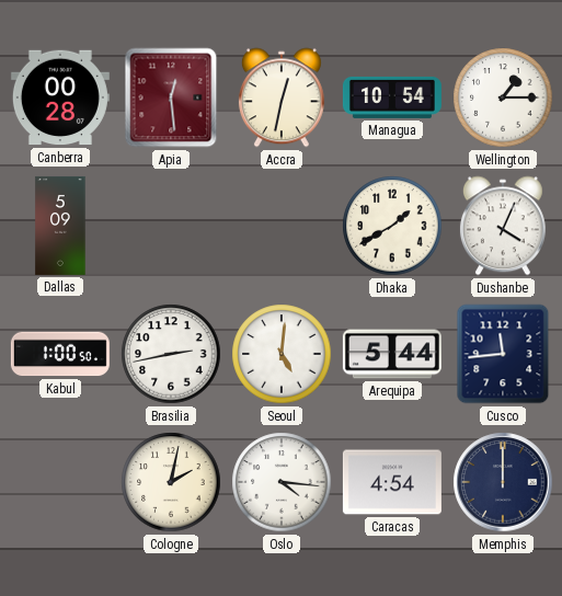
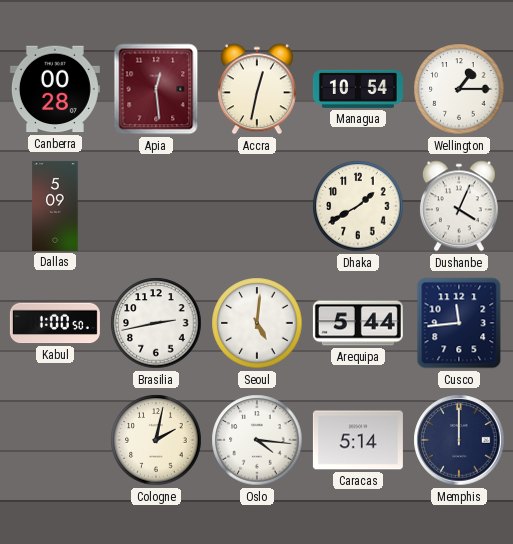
Caracas: 4:54 -> 5:14
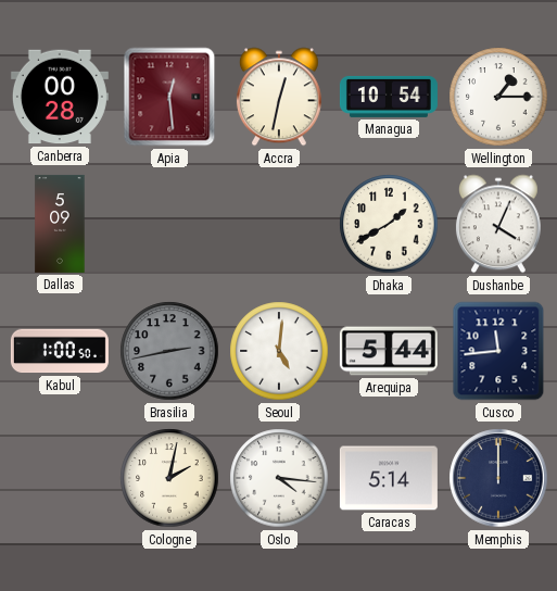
Brasilia dial: white -> grey
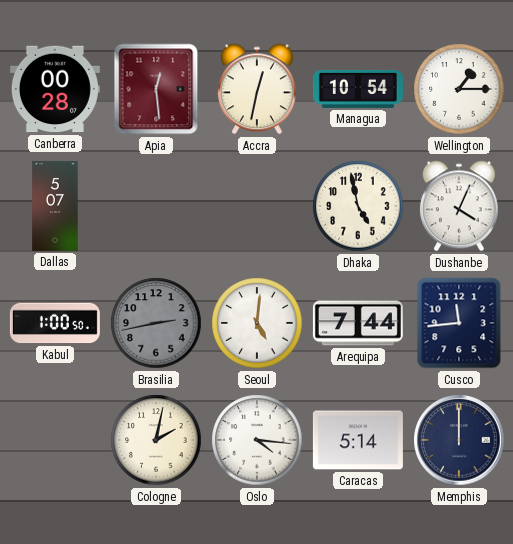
Dallas: 5:09 -> 5:07
Dhaka: 1:40 -> 4:58
Arequipa: 5:44 -> 7:44
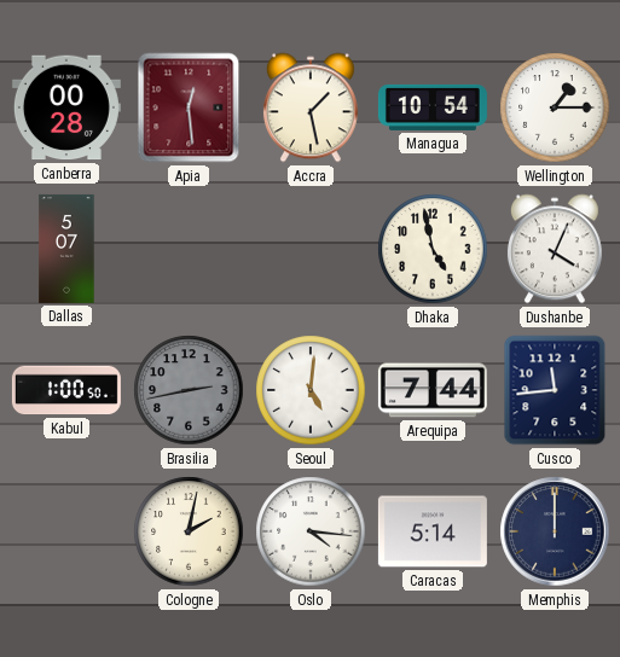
Accra: 12:32 -> 1:28
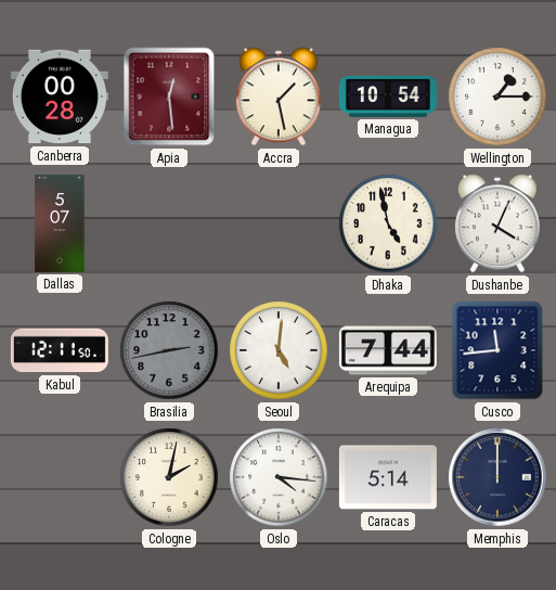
Kabul: 1:00 -> 12:11
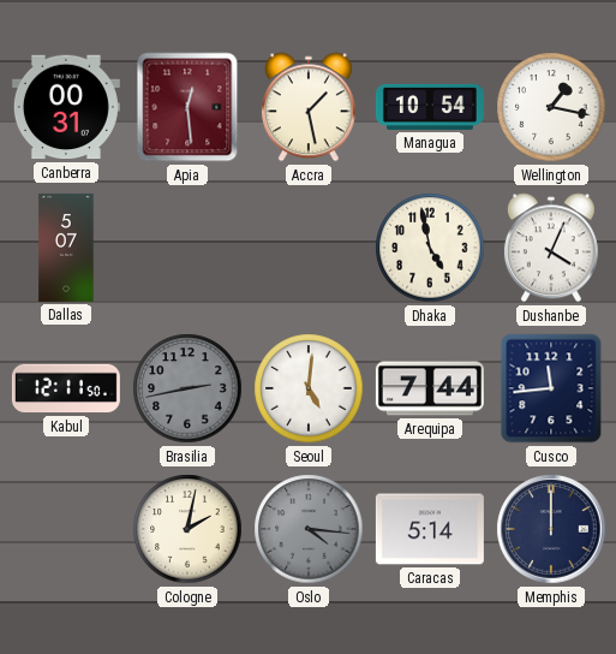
Canberra: 00:28 -> 00:31
Wellington: 1:15 -> 1:17
Oslo dial: white -> grey
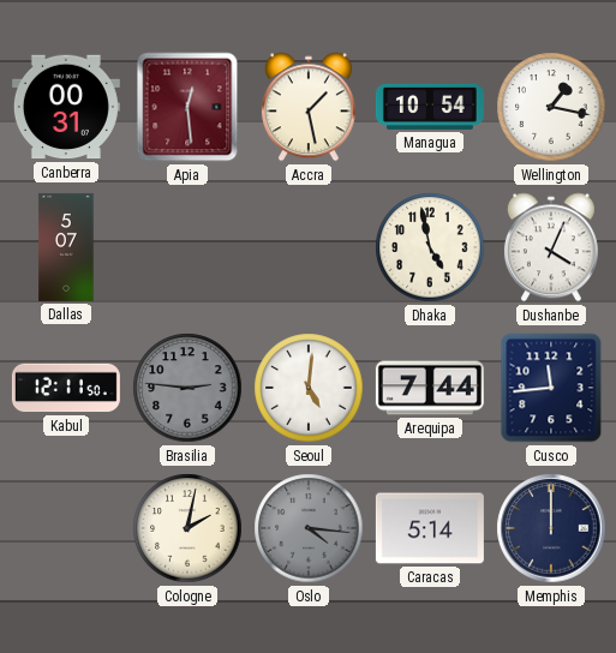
Brasilia: 2:43 -> 2:46
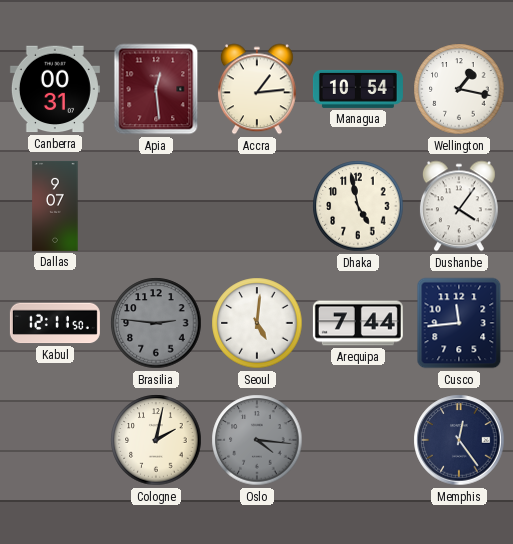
Accra: 1:28 -> 1:14
Dallas: 5:07 -> 9:07
Dushanbe: 4:04 -> 4:06
Caracas: 5:14 -> none
Memphis: 12:00 -> 12:24
